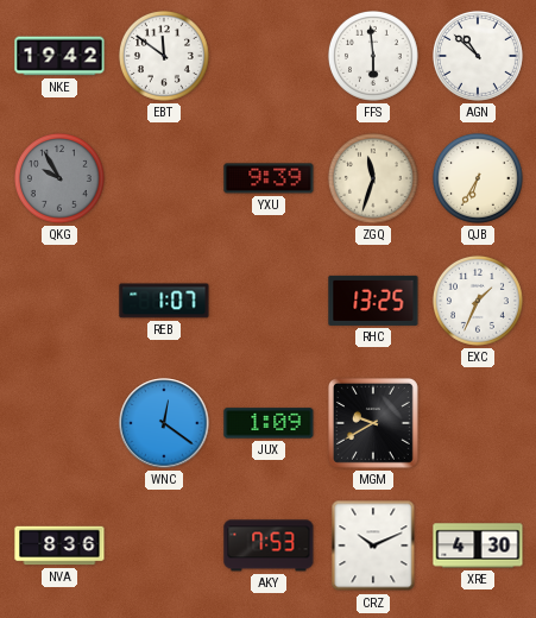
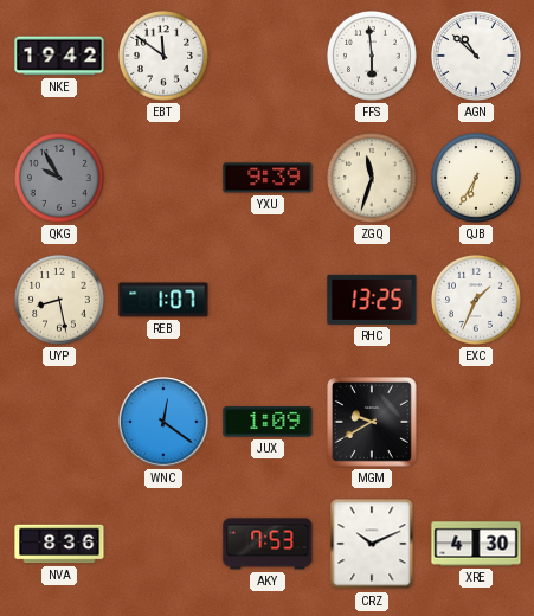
UYP: none -> 8:28
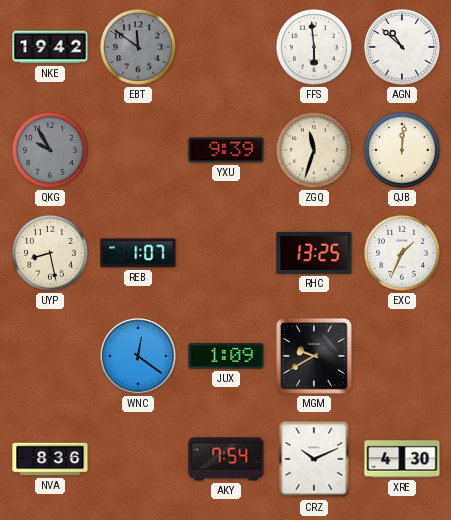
EBT dial: white -> grey
QJB: 6:35 -> 12:01
AKY: 7:53 -> 7:54
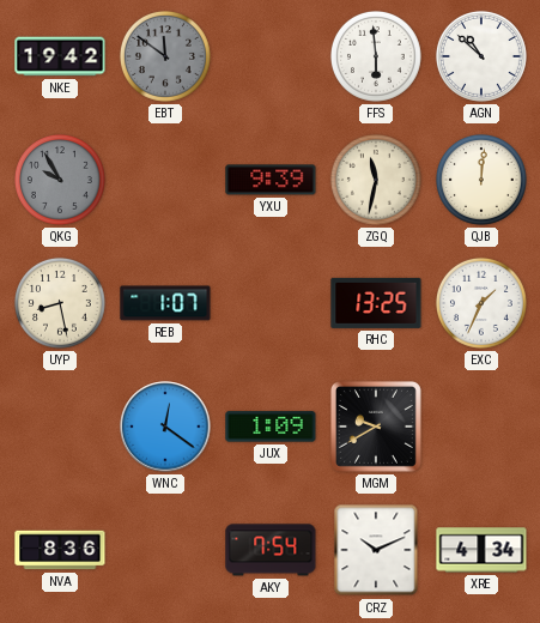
ZGQ: 11:33 -> 11:32
XRE: 4:30 -> 4:34
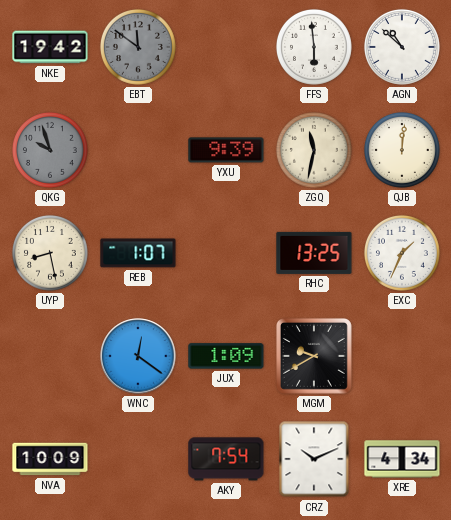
QKG: 9:55 -> 9:57
NVA: 8:36 -> 10:09
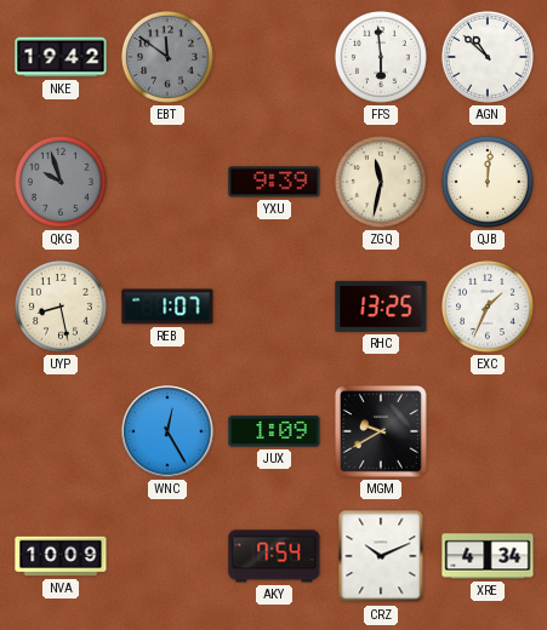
WNC: 12:21 -> 12:25
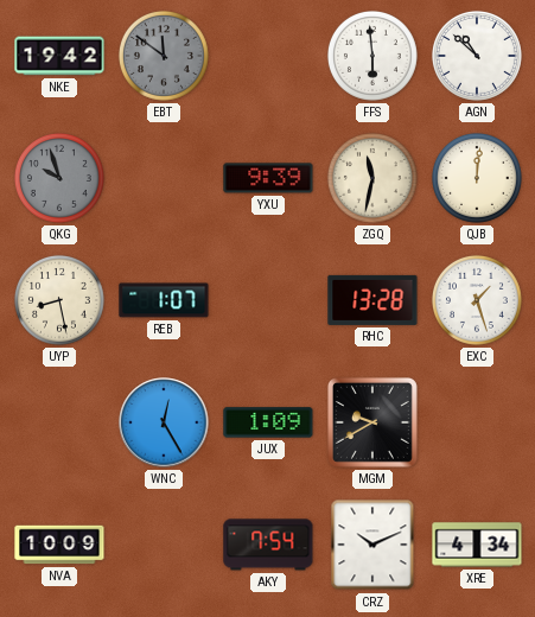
RHC: 13:25 -> 13:28
EXC: 1:34 -> 1:27
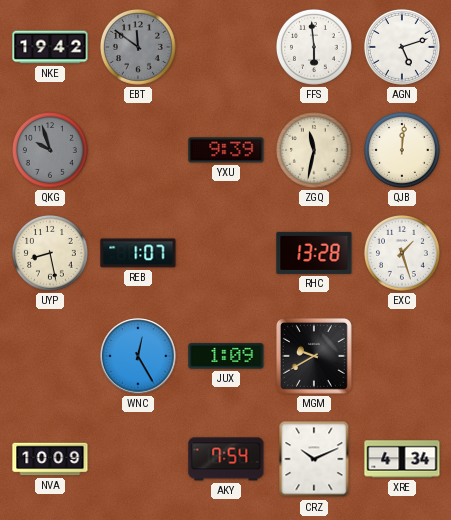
AGN: 10:52 -> 5:12
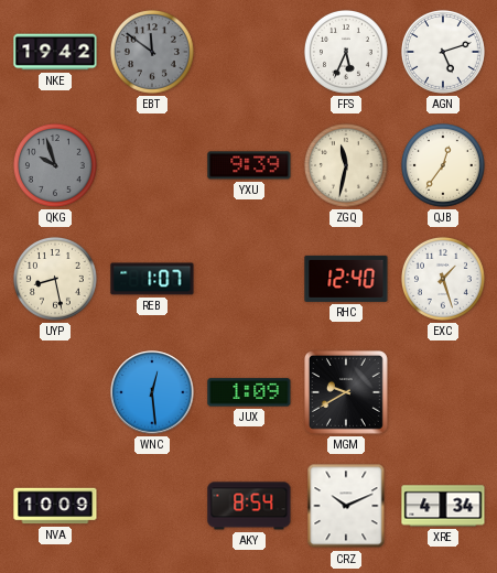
FFS: 5:59 -> 5:34
QJB: 12:01 -> 12:36
RHC: 13:28 -> 12:40
WNC: 12:25 -> 12:29
AKY: 7:54 -> 8:54
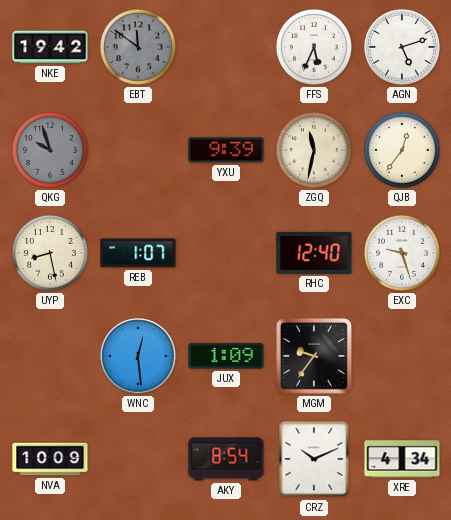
EXC: 1:27 -> 9:27
MGM: 9:40 -> 9:36
